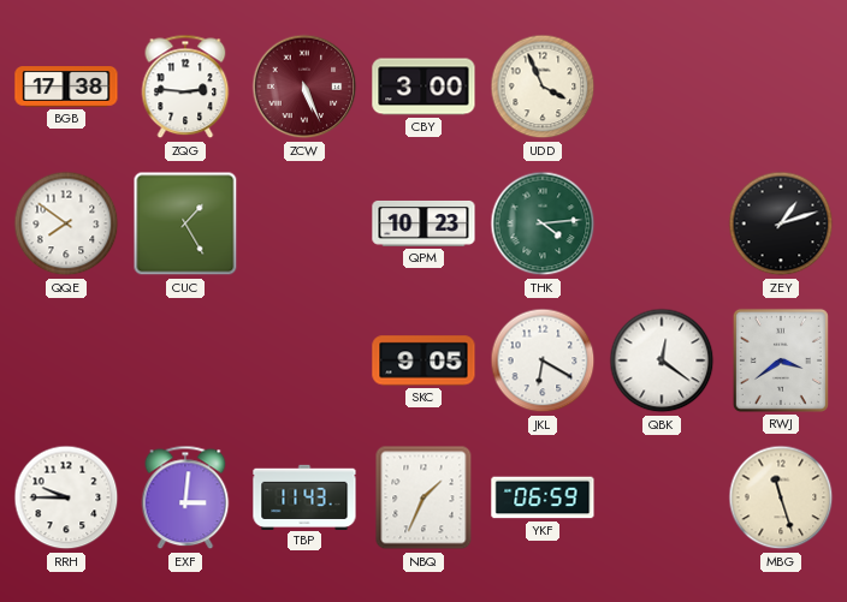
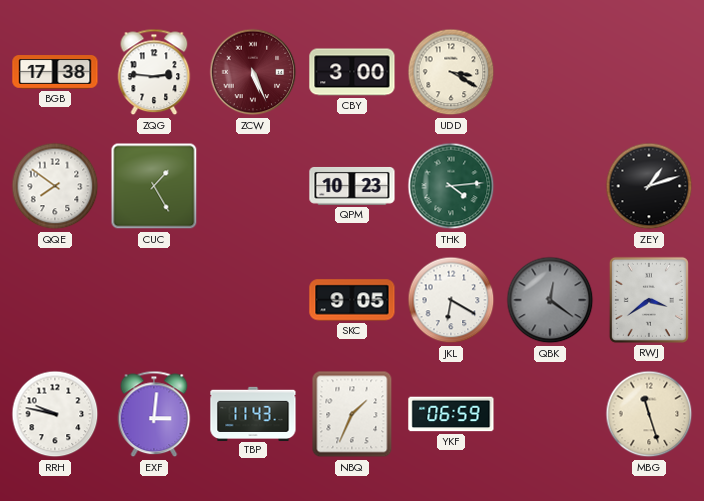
UDD: 3:56 -> 3:20
QBK dial: white -> grey
RRH: 9:45 -> 9:47
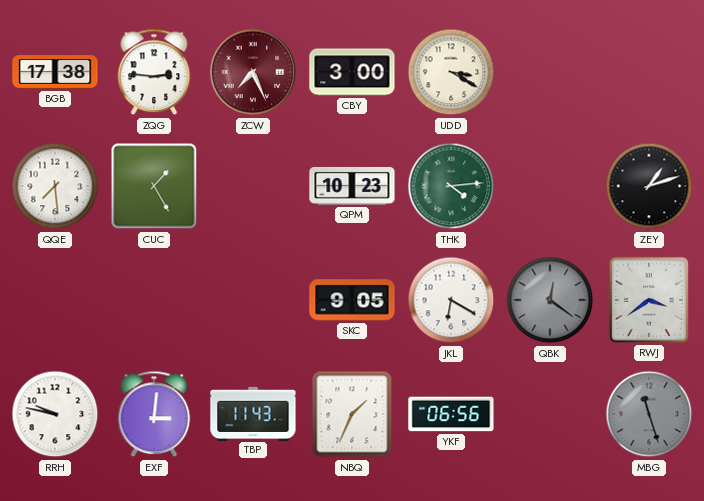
ZCW: 5:26 -> 7:26
QQE: 7:51 -> 7:29
YKF: 06:59 -> 06:56
MBG dial: cream -> grey
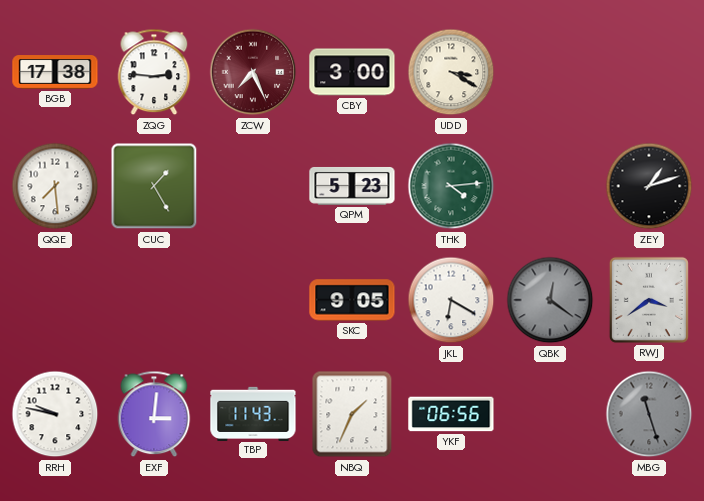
QPM: 10:23 -> 5:23
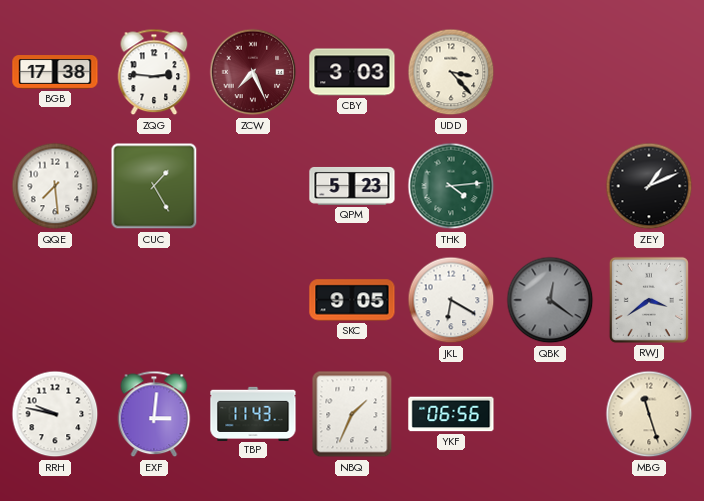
CBY: 3:00 -> 3:03
UDD: 3:20 -> 3:23
ZEY: 1:12 -> 1:11
MBG dial: grey -> cream
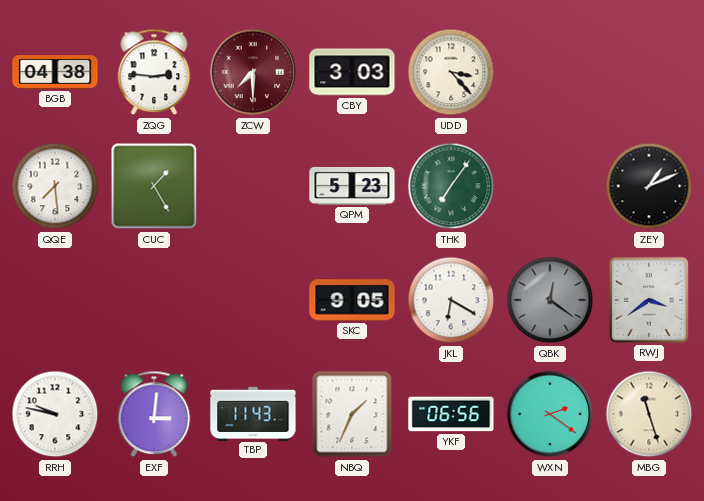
BGB: 17:38 -> 04:38
ZCW: 7:26 -> 7:30
THK: 4:14 -> 7:06
WXN: none -> 2:21
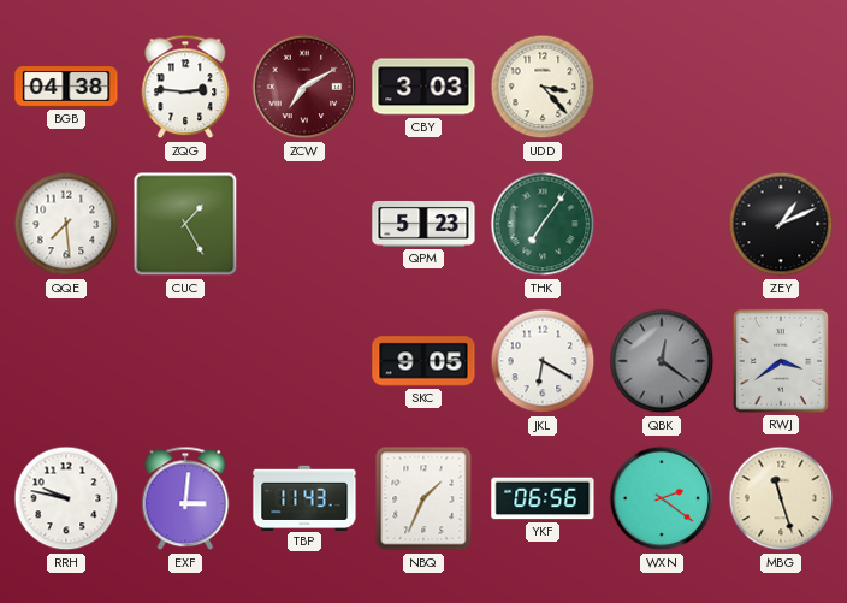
ZCW: 7:30 -> 7:10
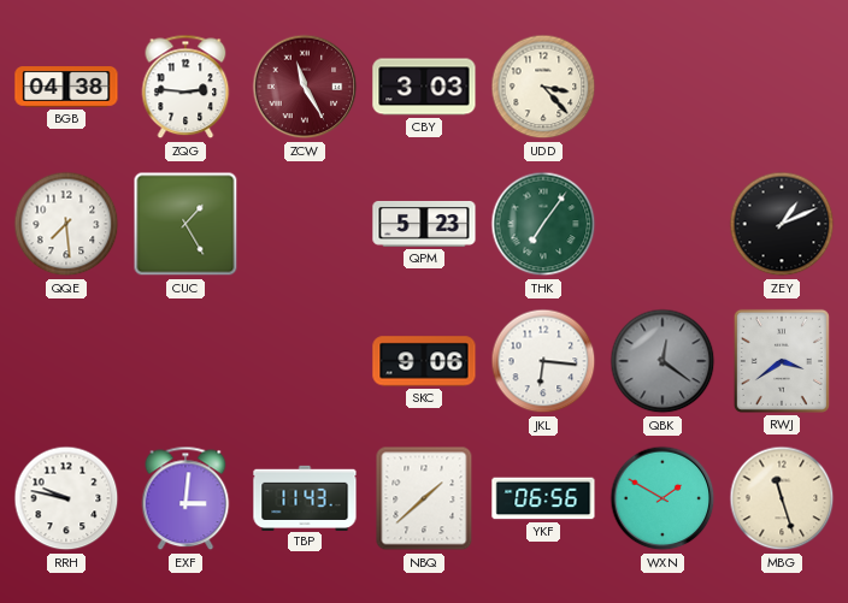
ZCW: 7:10 -> 11:25
SKC: 9:05 -> 9:06
JKL: 6:20 -> 6:16
NBQ: 1:34 -> 1:38
WXN: 2:21 -> 1:50
